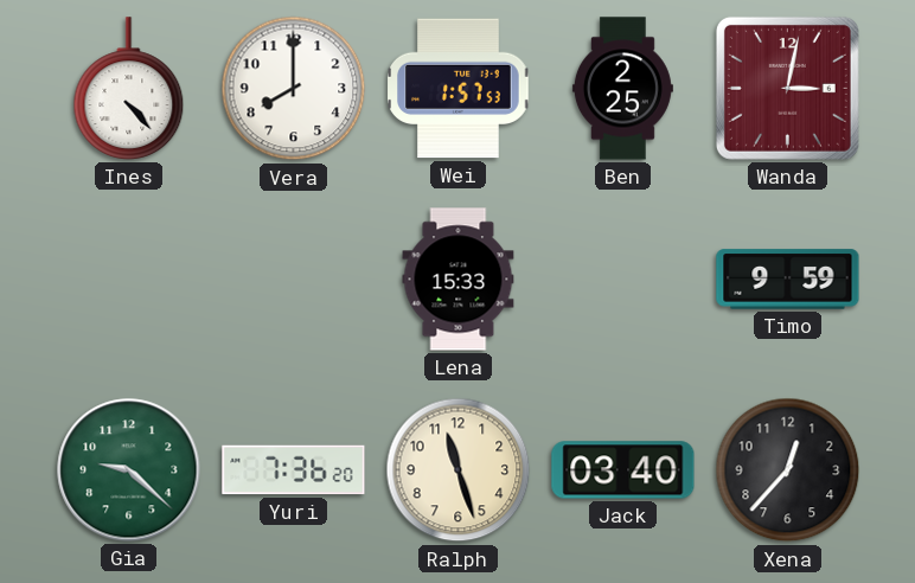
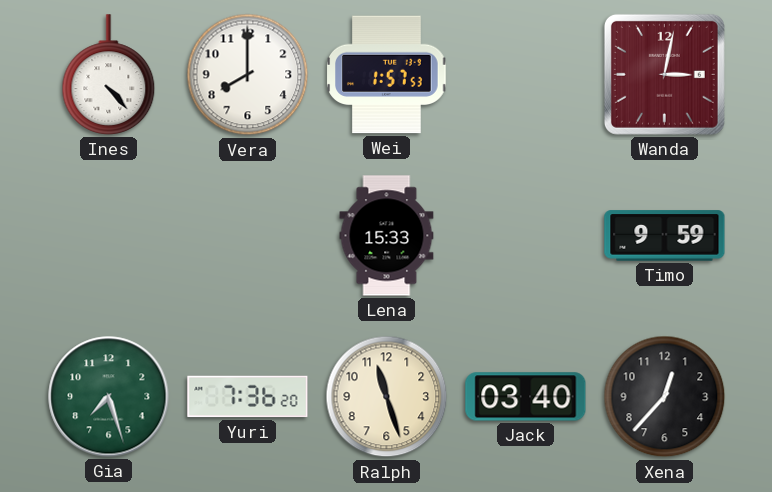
Ben: 2:25 -> none
Gia: 9:22 -> 7:27
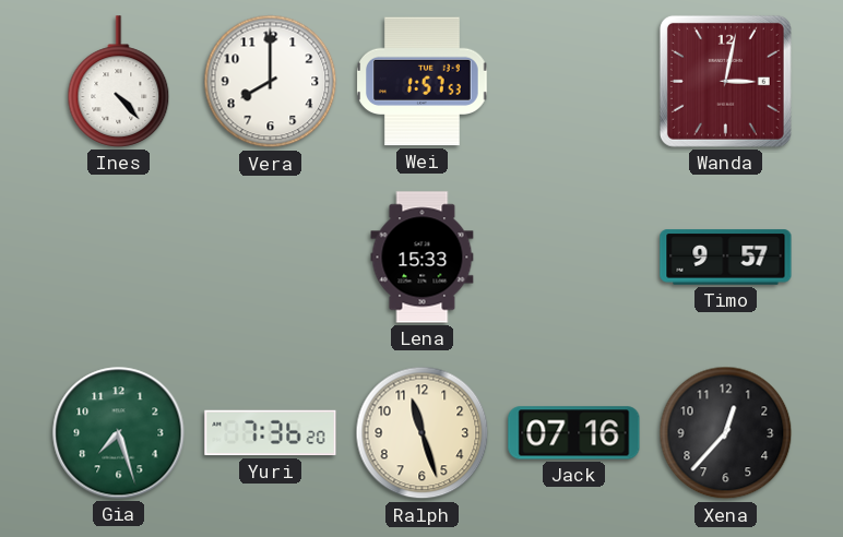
Timo: 9:59 -> 9:57
Jack: 03:40 -> 07:16
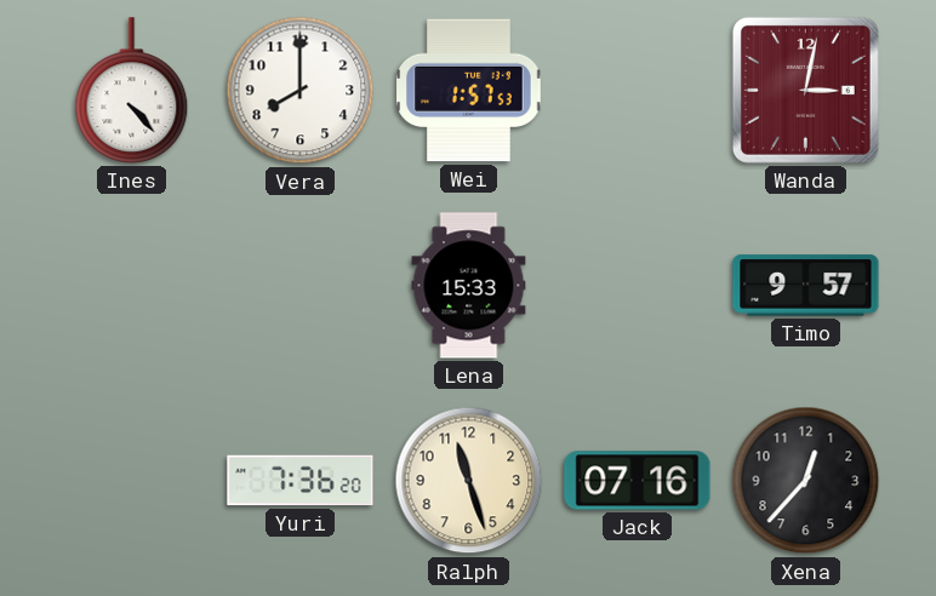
Gia: 7:27 -> none
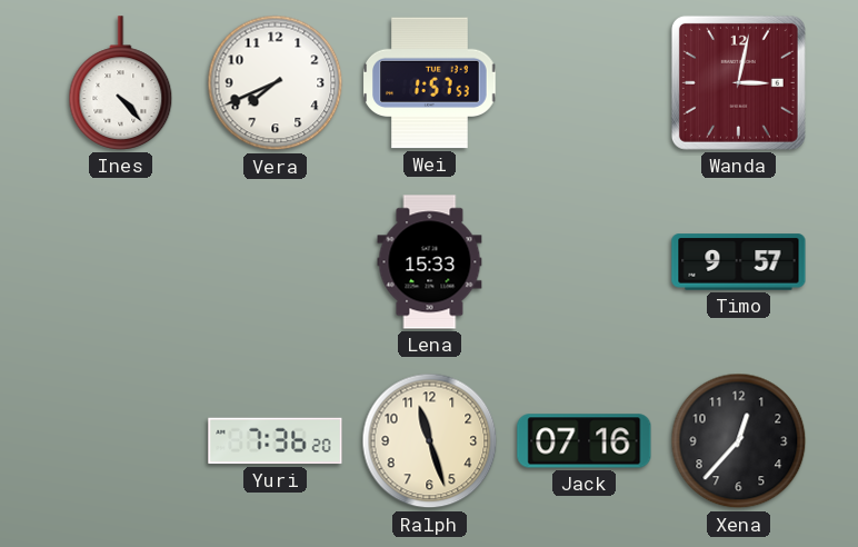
Vera: 8:00 -> 7:41
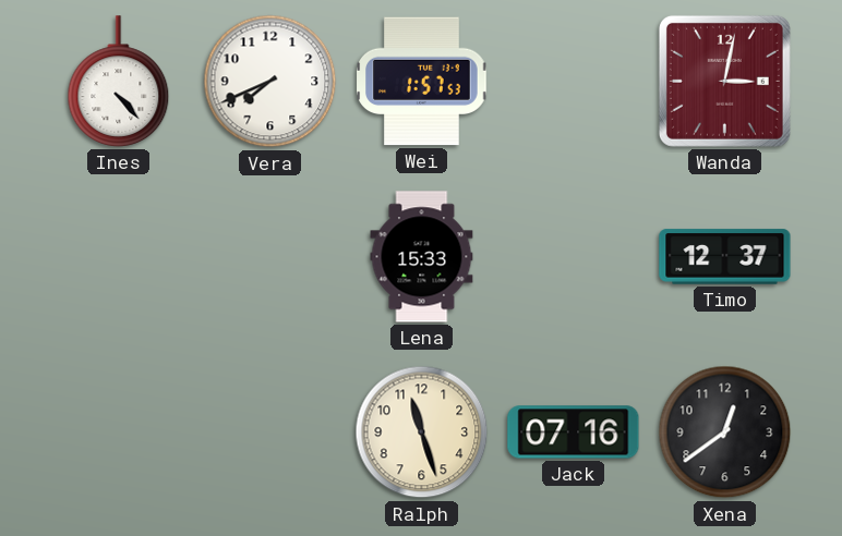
Timo: 9:57 -> 12:37
Yuri: 7:36 -> none
Xena: 12:37 -> 12:39
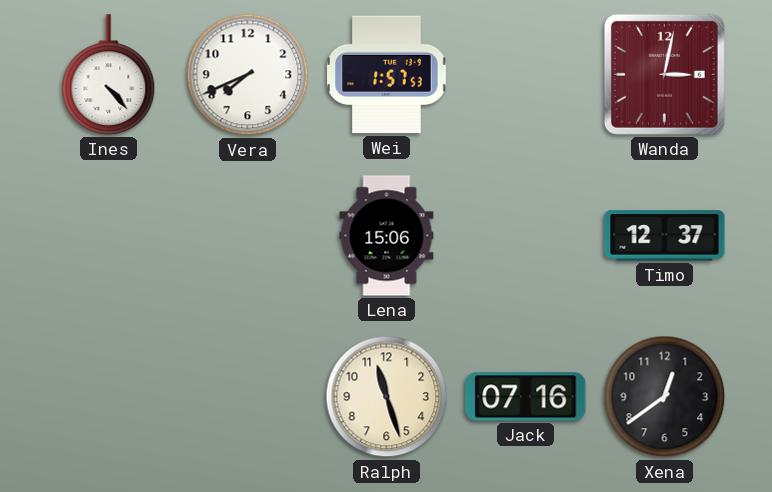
Lena: 15:33 -> 15:06
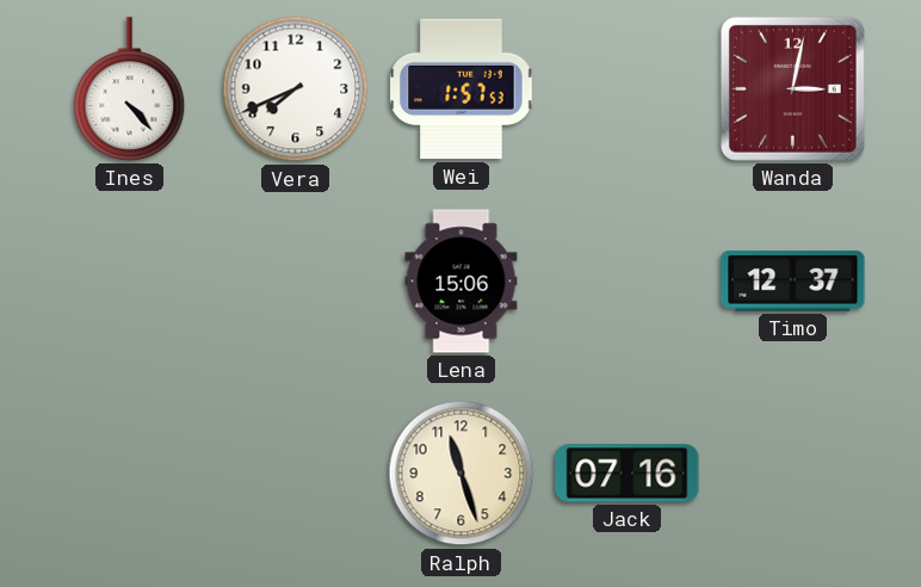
Xena: 12:39 -> none
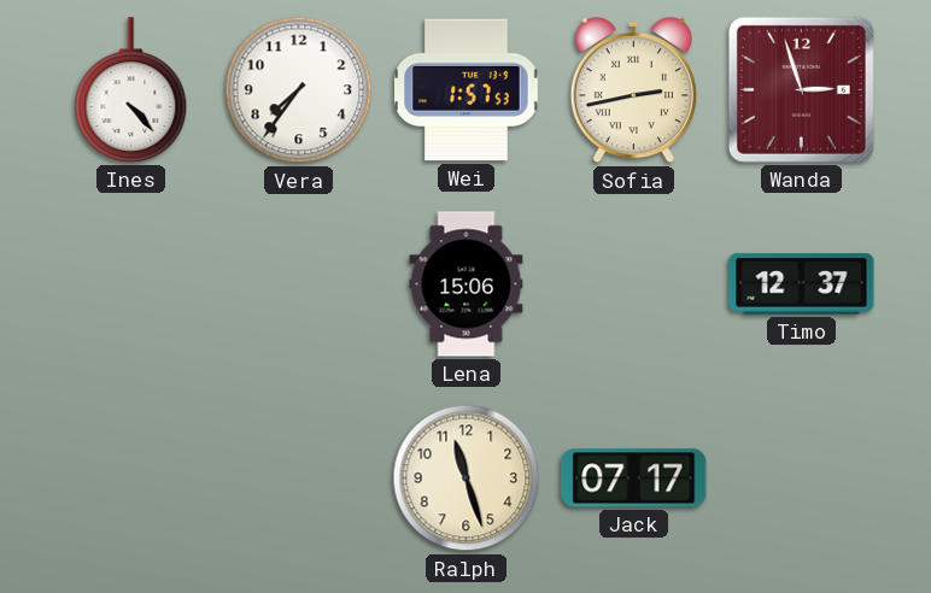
Vera: 7:41 -> 7:36
Sofia: none -> 2:43
Wanda: 3:02 -> 2:57
Jack: 07:16 -> 07:17
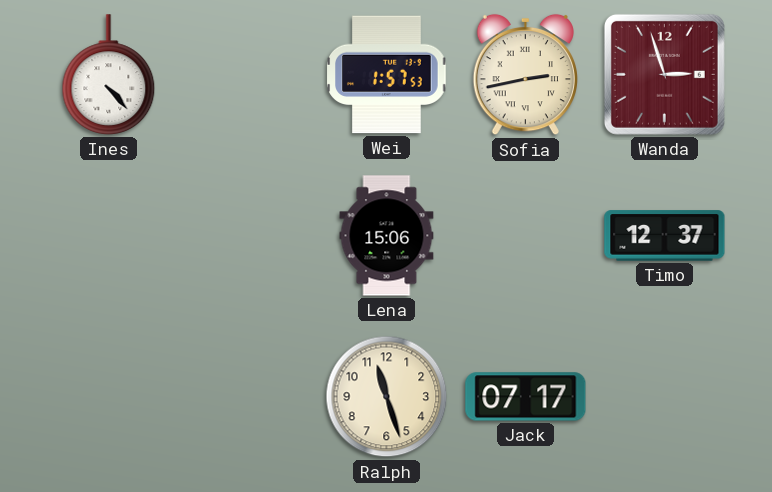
Vera: 7:36 -> none
